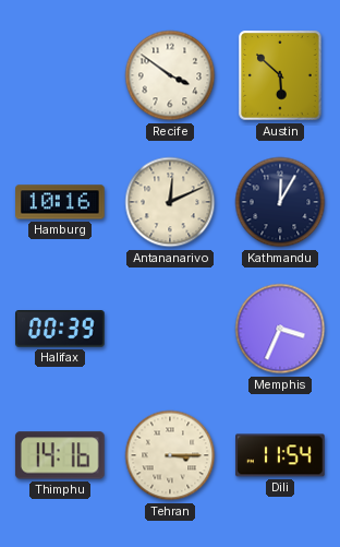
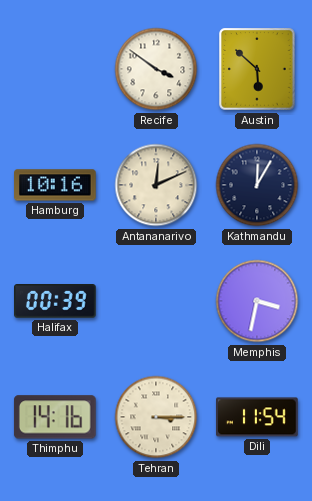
Memphis: 3:34 -> 3:32
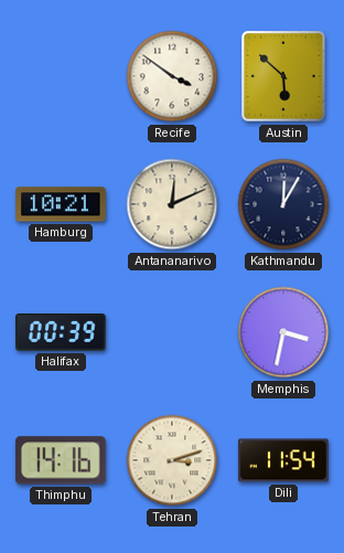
Hamburg: 10:16 -> 10:21
Tehran: 3:15 -> 3:12
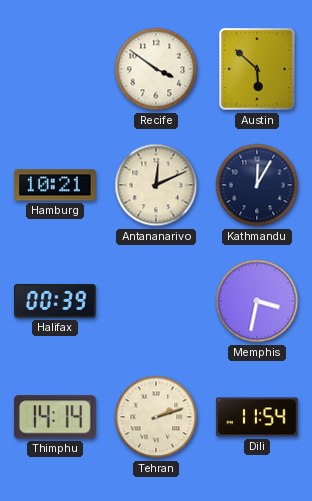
Thimphu: 14:16 -> 14:14
Tehran: 3:12 -> 2:12
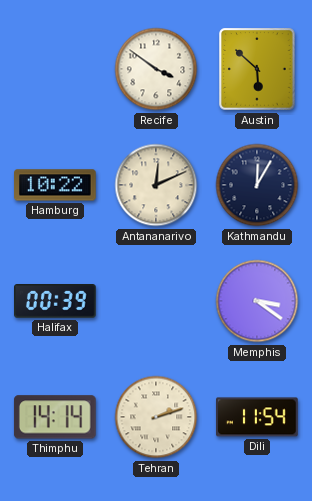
Hamburg: 10:21 -> 10:22
Memphis: 3:32 -> 3:21
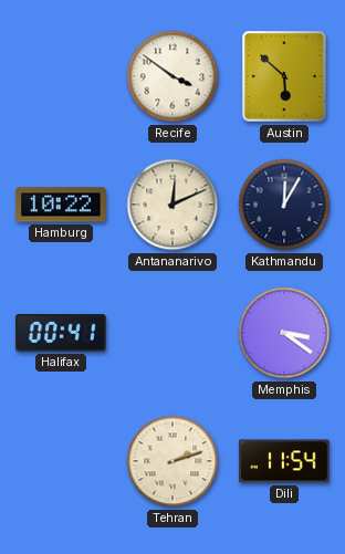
Halifax: 00:39 -> 00:41
Thimphu: 14:14 -> none
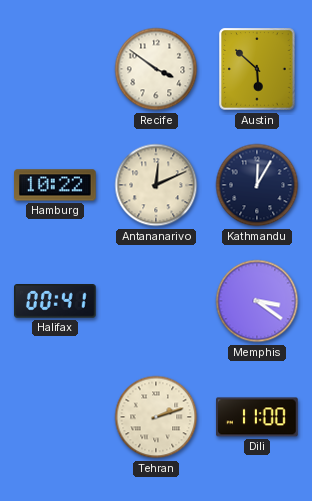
Dili: 11:54 -> 11:00
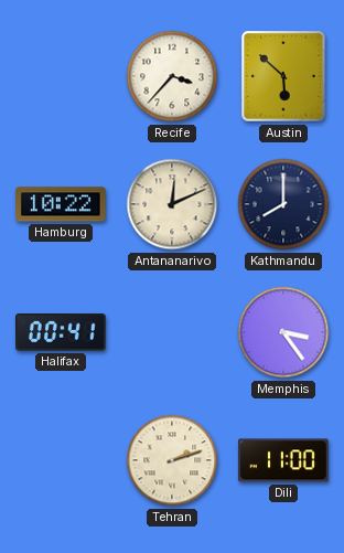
Recife: 3:51 -> 3:37
Kathmandu: 12:05 -> 8:00
Memphis: 3:21 -> 3:24
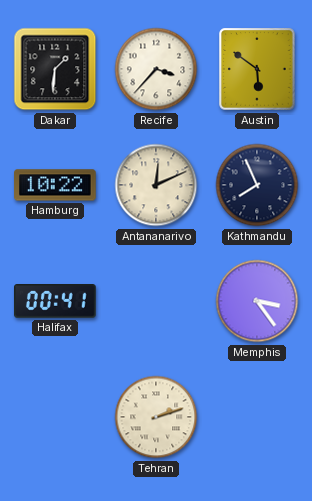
Dakar: none -> 1:31
Austin: 5:52 -> 5:51
Kathmandu: 8:00 -> 7:56
Dili: 11:00 -> none
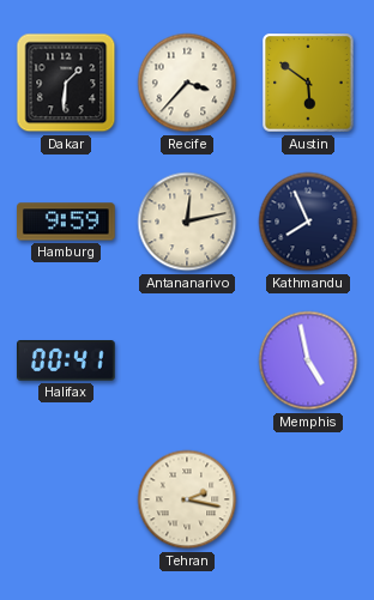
Hamburg: 10:22 -> 9:59
Antananarivo: 12:11 -> 12:13
Memphis: 3:24 -> 4:58
Tehran: 2:12 -> 2:17
